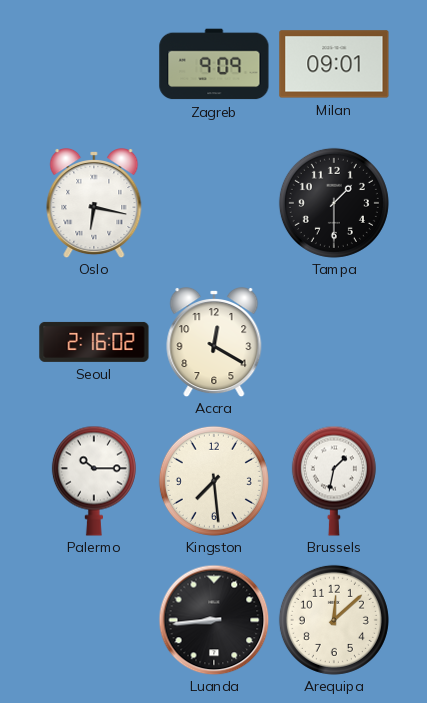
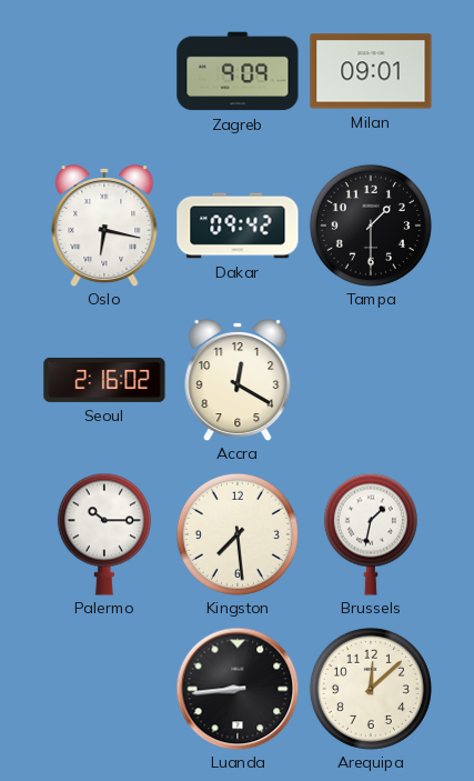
Dakar: none -> 09:42
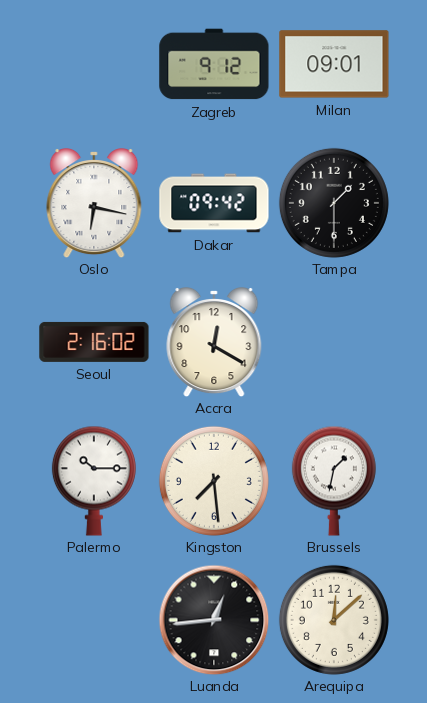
Zagreb: 9:09 -> 9:12
Luanda: 8:44 -> 12:44
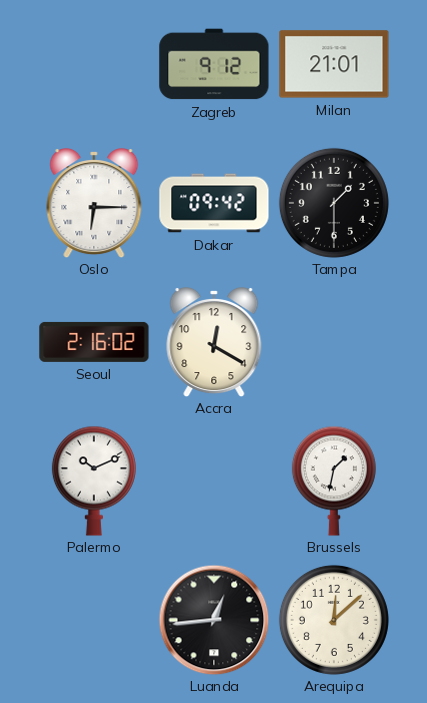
Milan: 09:01 -> 21:01
Oslo: 6:17 -> 6:15
Palermo: 10:15 -> 10:11
Kingston: 7:29 -> none
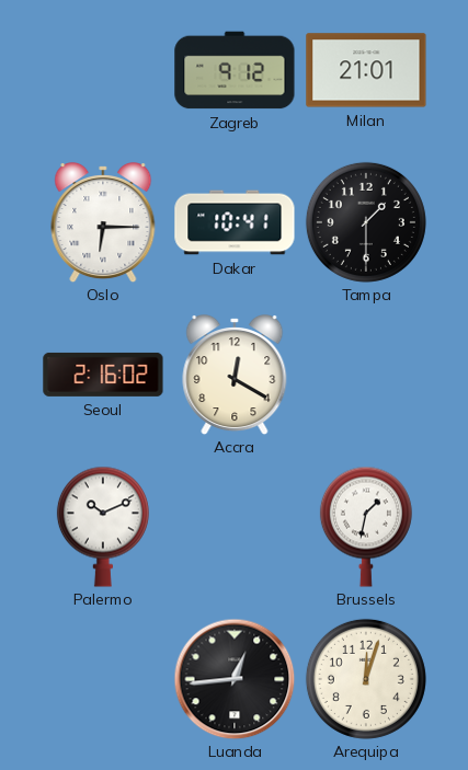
Dakar: 09:42 -> 10:41
Arequipa: 12:08 -> 12:03
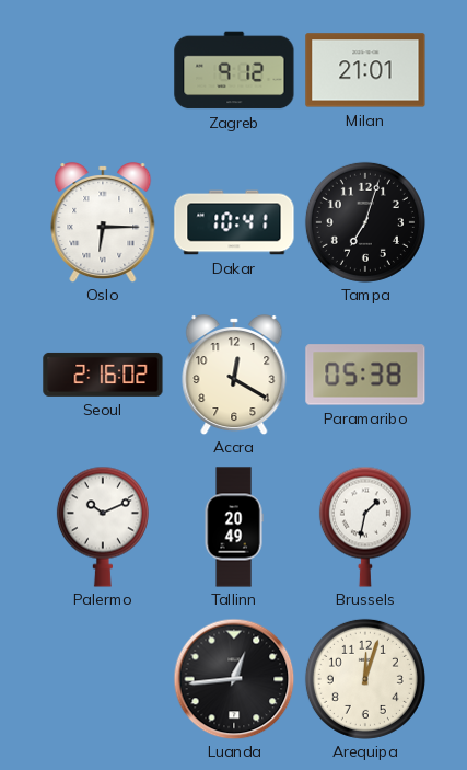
Tampa: 1:30 -> 7:03
Paramaribo: none -> 05:38
Tallinn: none -> 20:49
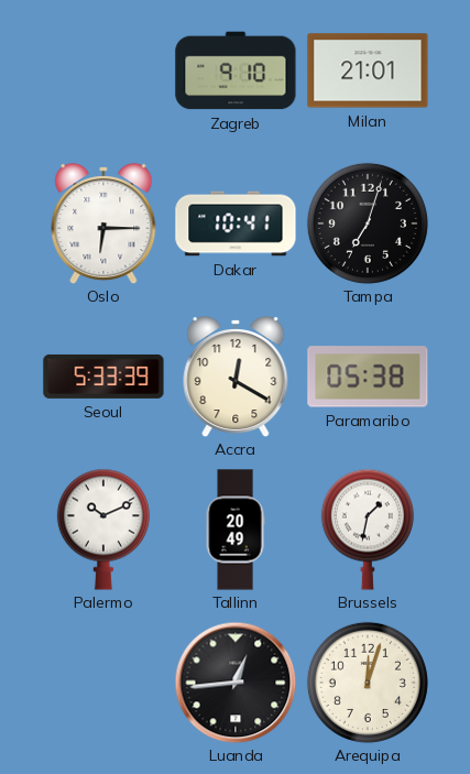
Zagreb: 9:12 -> 9:10
Seoul: 2:16 -> 5:33
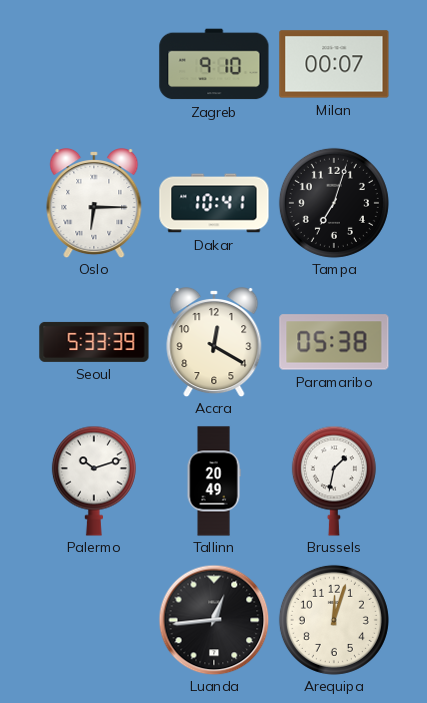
Milan: 21:01 -> 00:07
Palermo: 10:11 -> 10:12
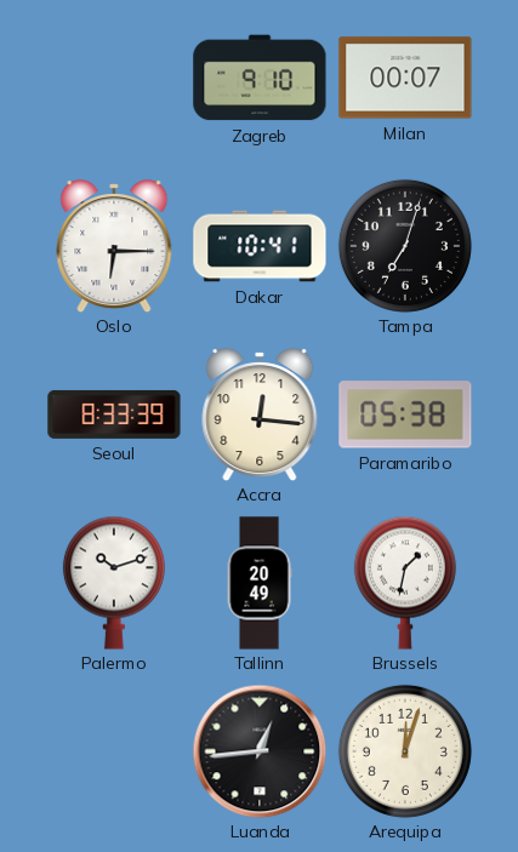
Seoul: 5:33 -> 8:33
Accra: 12:20 -> 12:16
